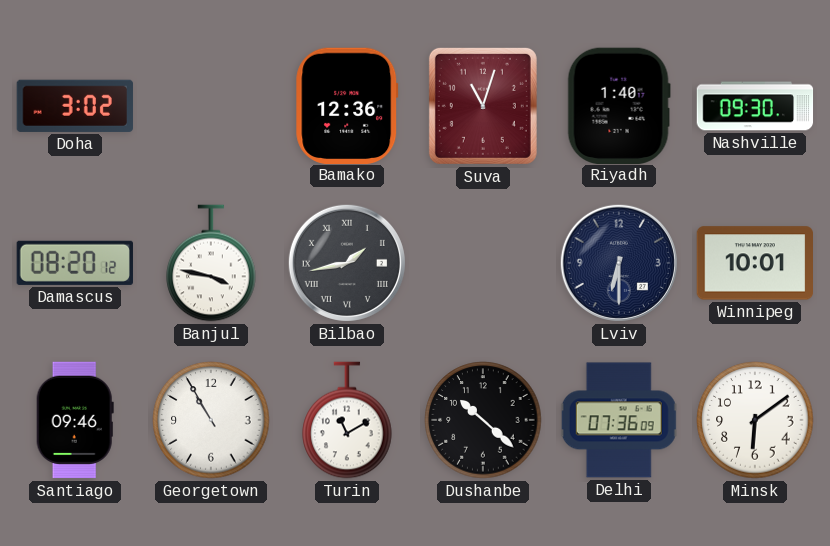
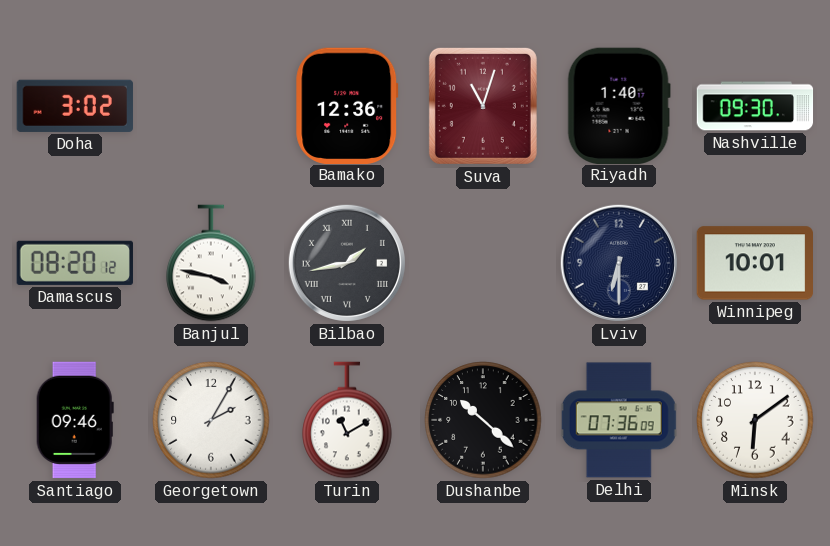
Georgetown: 10:55 -> 2:05
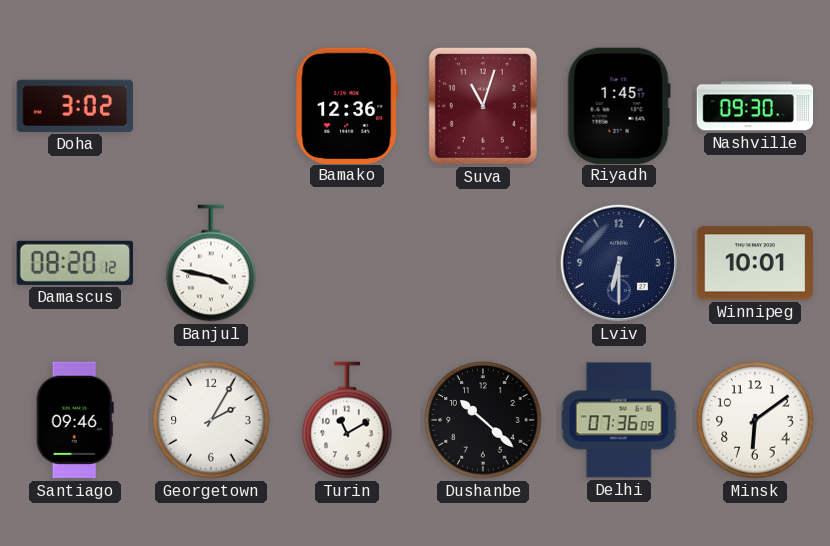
Riyadh: 1:40 -> 1:45
Bilbao: 1:43 -> none
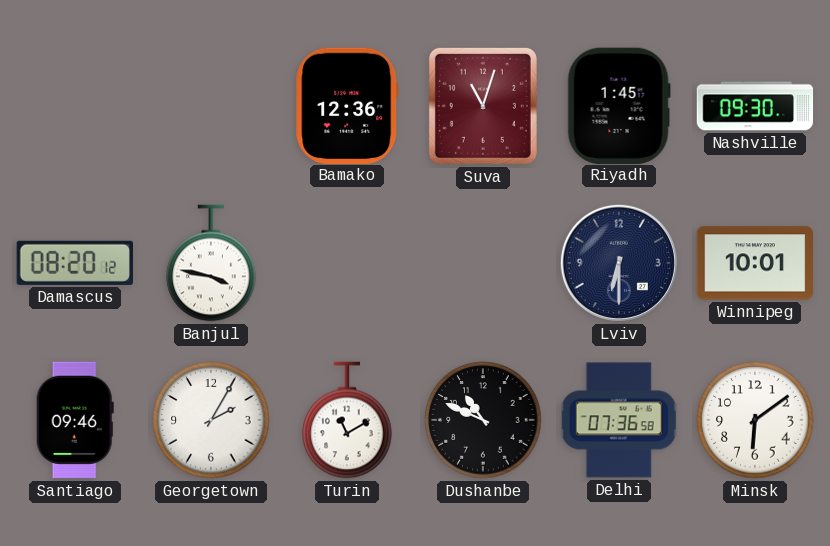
Doha: 3:02 -> none
Dushanbe: 10:22 -> 10:49
Delhi: 07:36:09 -> 07:36:58
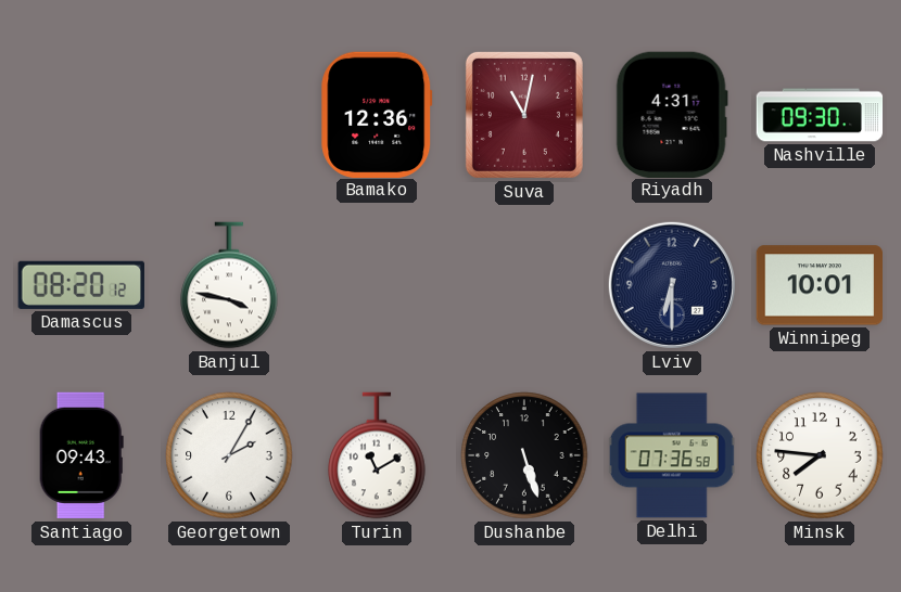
Suva: 11:03 -> 11:02
Riyadh: 1:45 -> 4:31
Santiago: 09:46 -> 09:43
Dushanbe: 10:49 -> 5:27
Minsk: 6:09 -> 7:46
